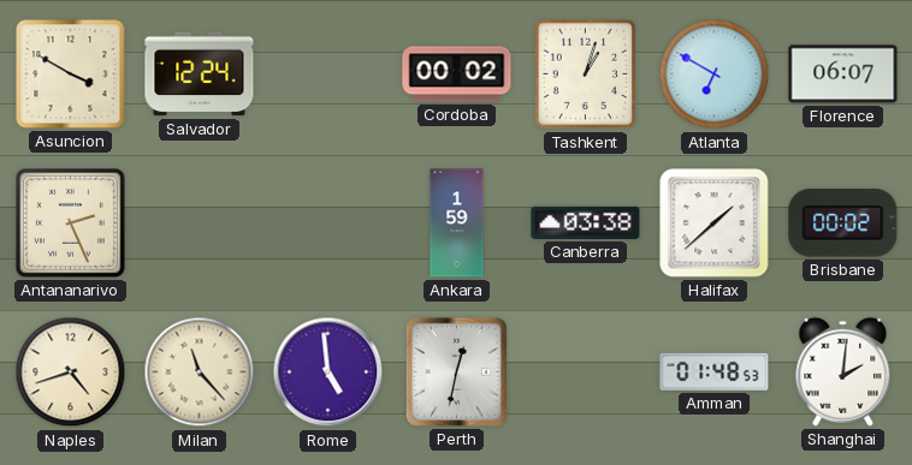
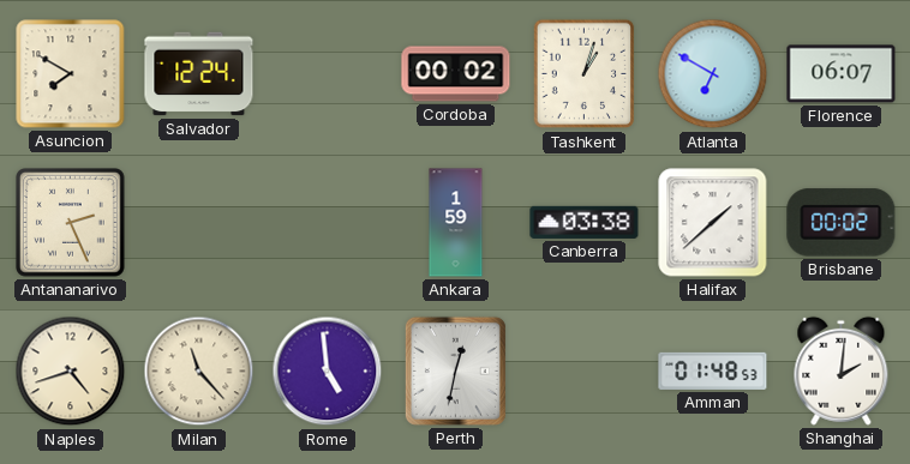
Asuncion: 3:50 -> 7:50
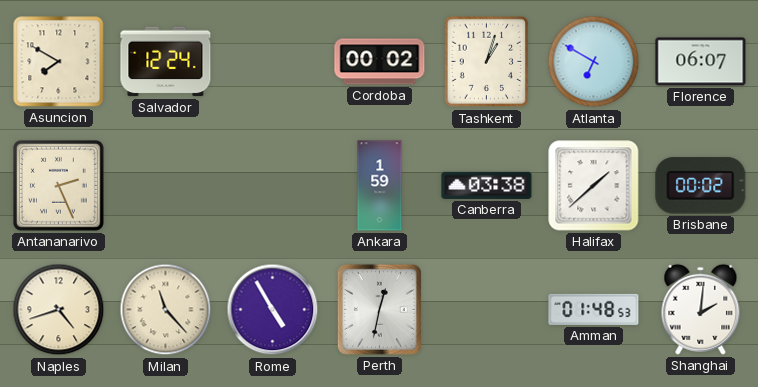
Rome: 4:59 -> 4:55
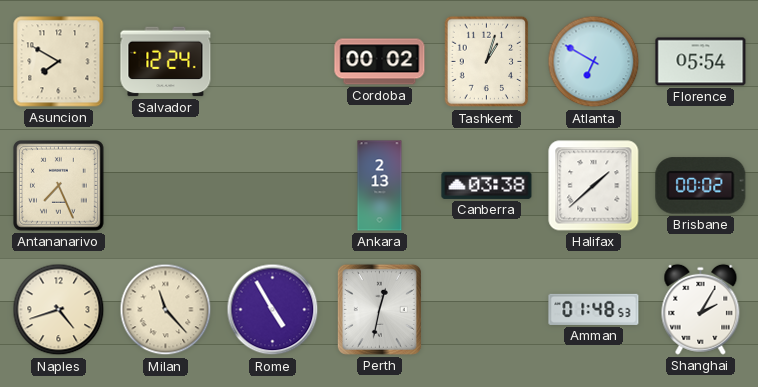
Florence: 06:07 -> 05:54
Antananarivo: 2:26 -> 7:26
Ankara: 1:59 -> 2:13
Shanghai: 2:01 -> 2:05
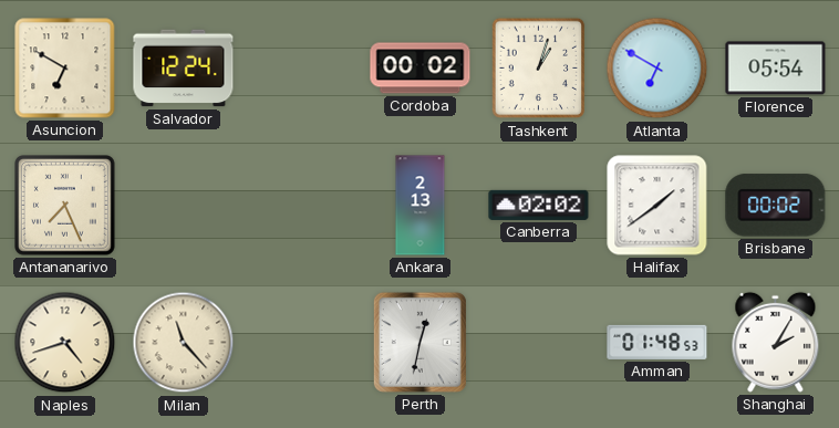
Asuncion: 7:50 -> 6:50
Canberra: 03:38 -> 02:02
Halifax: 1:38 -> 1:39
Rome: 4:55 -> none
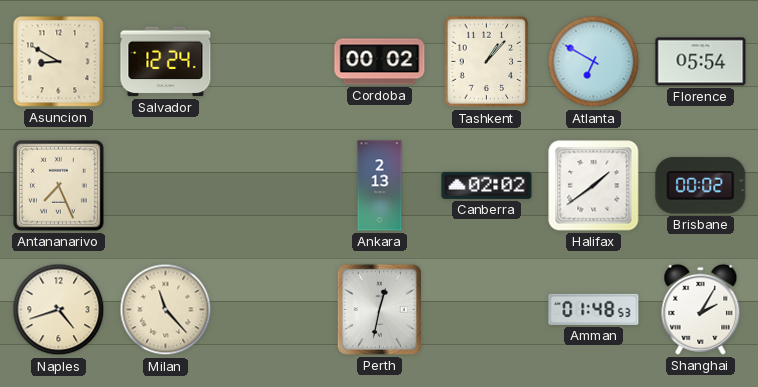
Asuncion: 6:50 -> 8:50
Tashkent: 1:03 -> 1:07
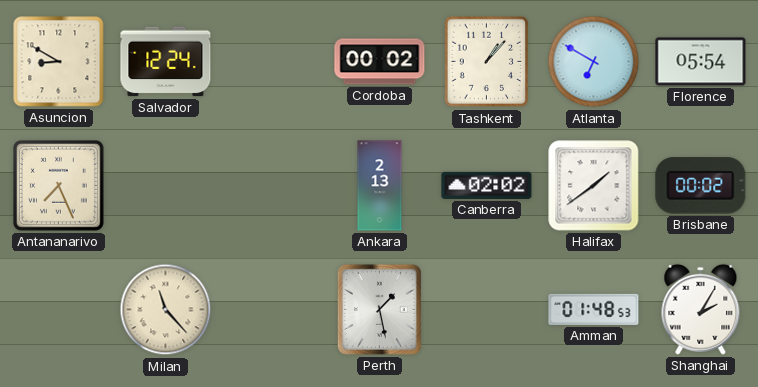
Naples: 4:42 -> none
Perth: 12:32 -> 1:28
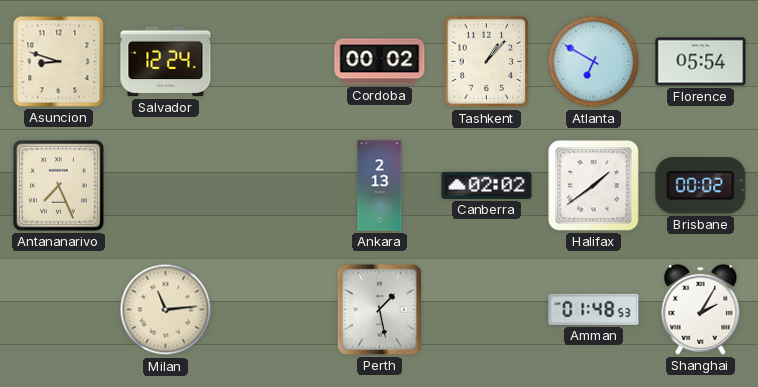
Asuncion: 8:50 -> 8:48
Milan: 11:23 -> 11:14
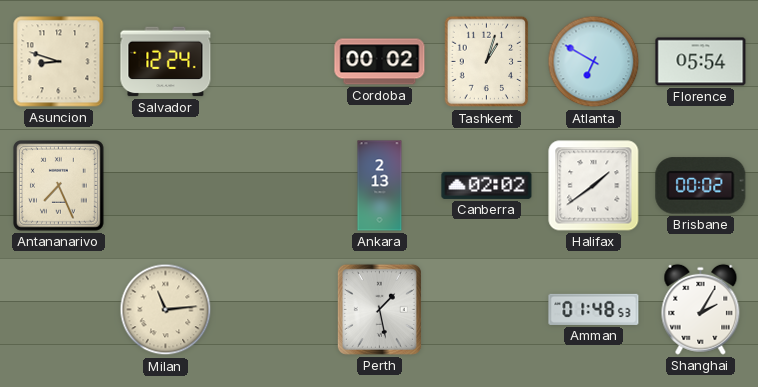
Tashkent: 1:07 -> 1:03
